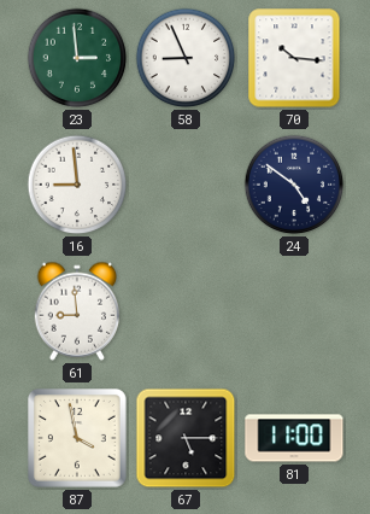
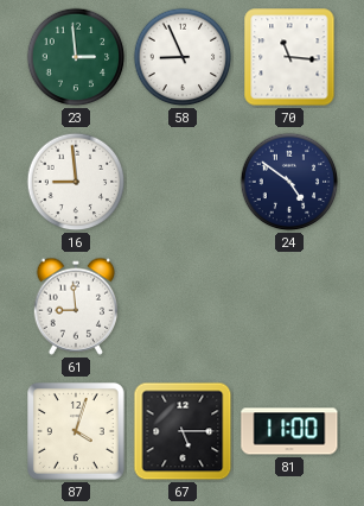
70: 10:16 -> 11:16
87: 3:58 -> 4:03
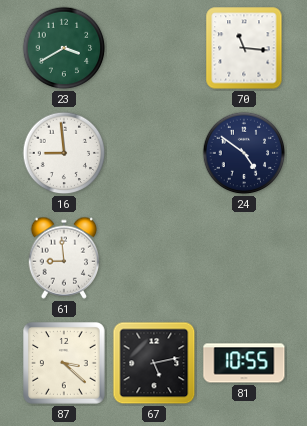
23: 2:59 -> 3:40
58: 8:56 -> none
87: 4:03 -> 3:22
67: 5:15 -> 5:13
81: 11:00 -> 10:55
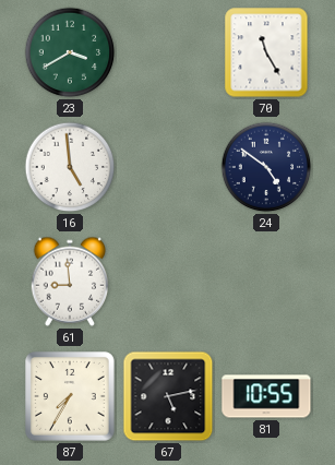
70: 11:16 -> 11:25
16: 8:59 -> 4:59
87: 3:22 -> 7:35
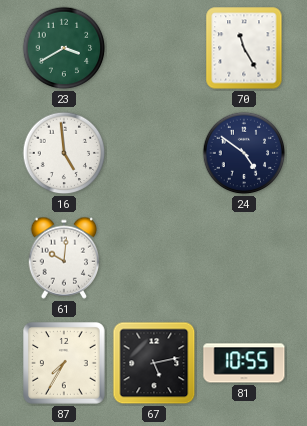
61: 8:59 -> 10:01
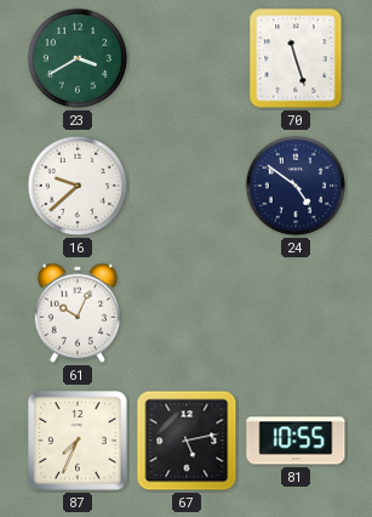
70: 11:25 -> 11:27
16: 4:59 -> 9:38
61: 10:01 -> 10:04
87: 7:35 -> 7:34
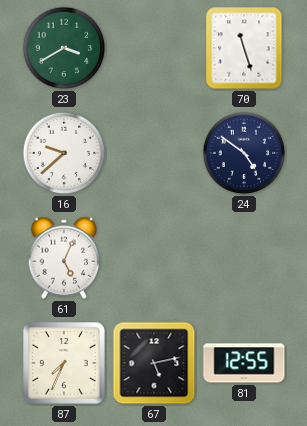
61: 10:04 -> 5:04
81: 10:55 -> 12:55
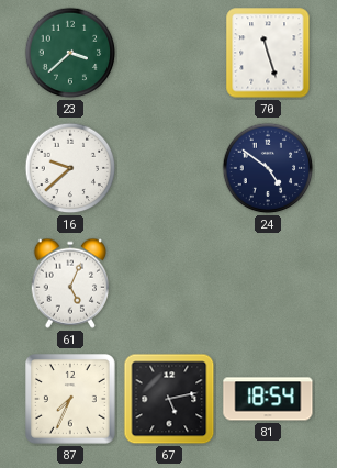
23: 3:40 -> 3:38
81: 12:55 -> 18:54
